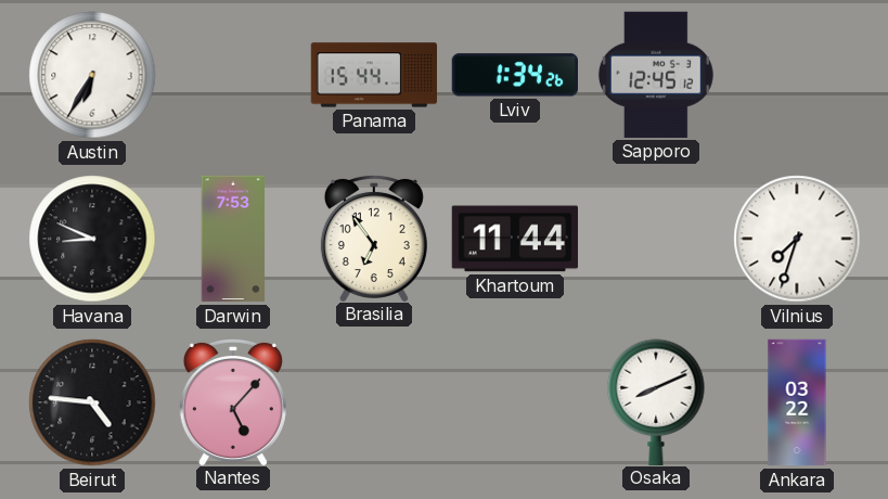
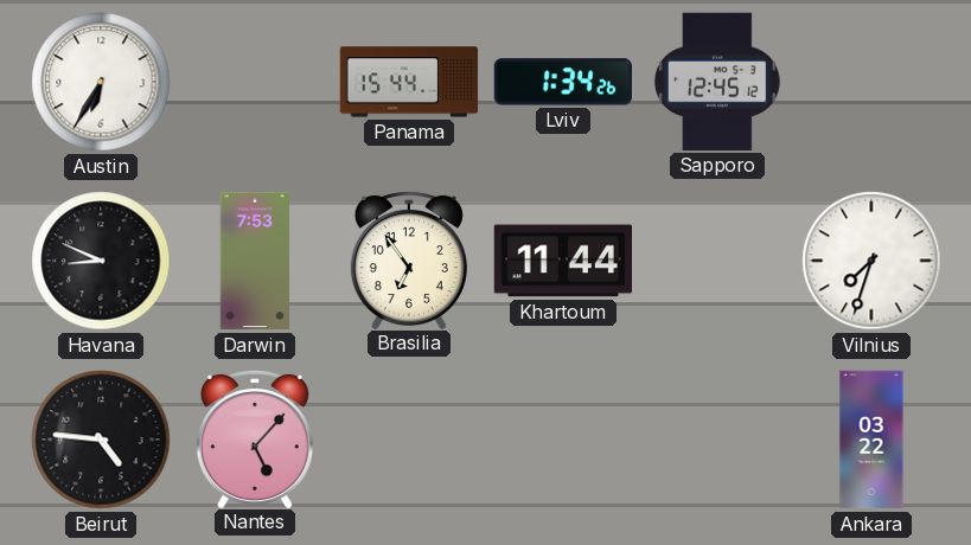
Osaka: 8:11 -> none
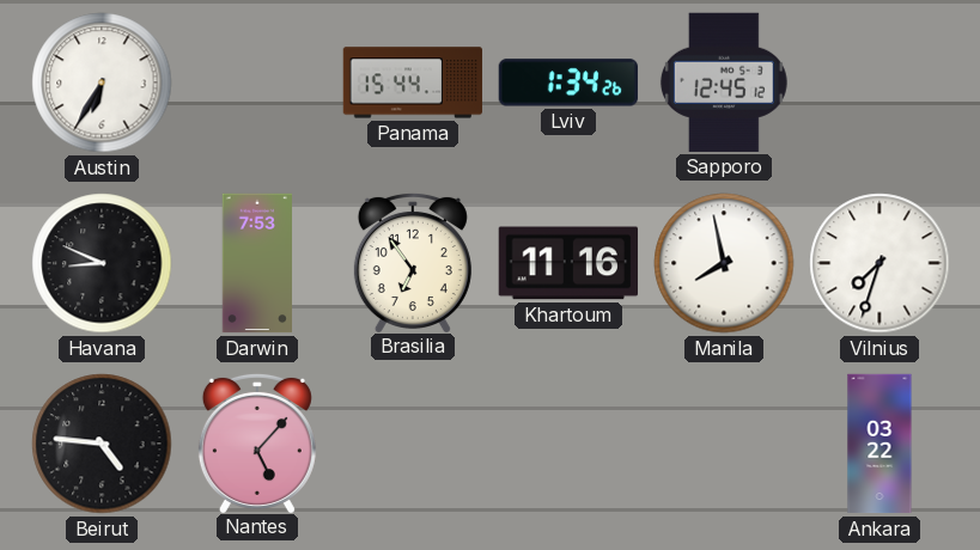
Khartoum: 11:44 -> 11:16
Manila: none -> 7:58
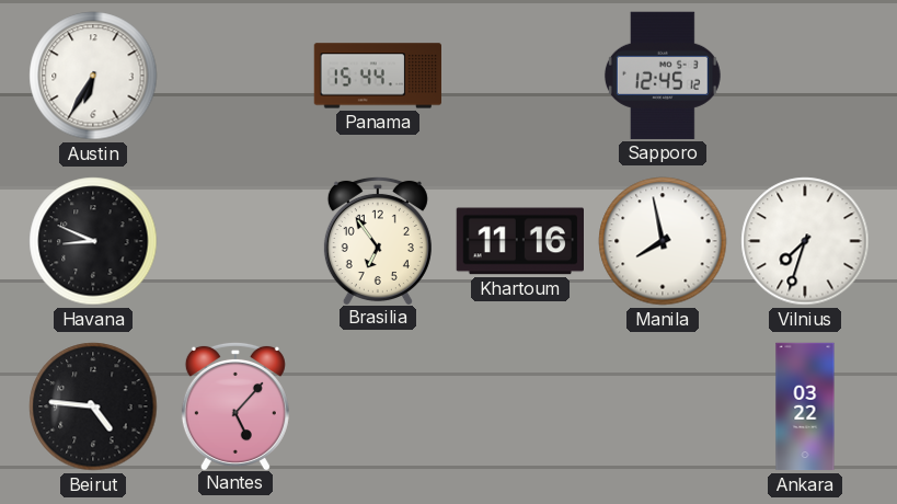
Lviv: 1:34 -> none
Darwin: 7:53 -> none
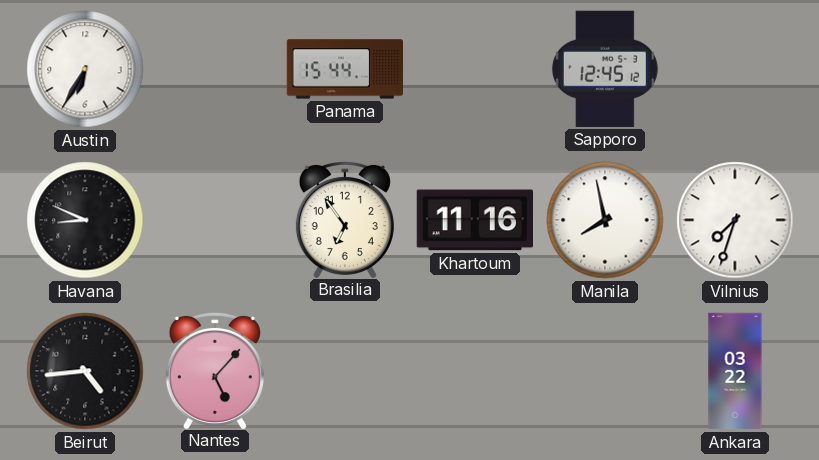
Beirut: 4:46 -> 4:44
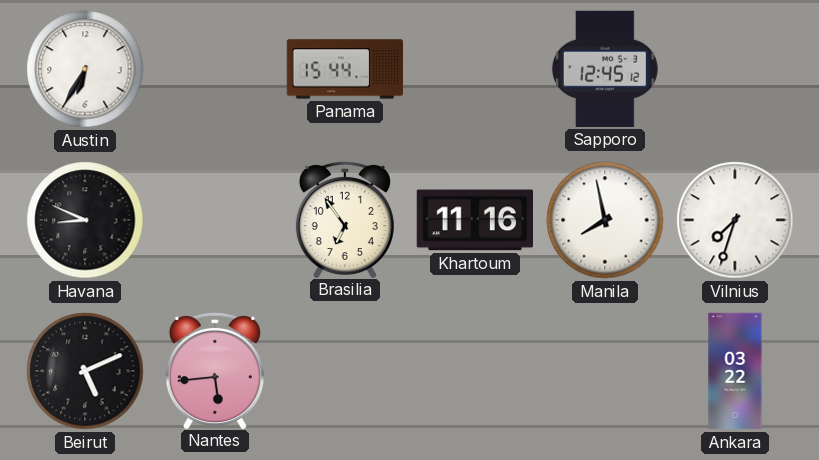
Beirut: 4:44 -> 5:11
Nantes: 5:07 -> 5:44
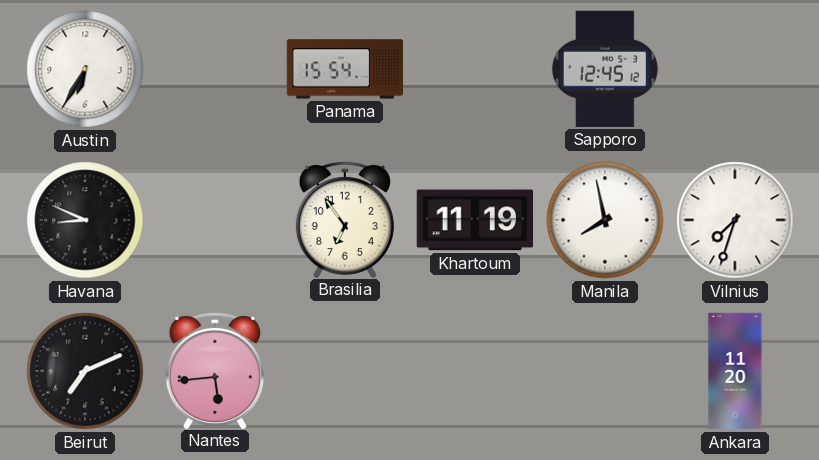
Panama: 15:44 -> 15:54
Khartoum: 11:16 -> 11:19
Beirut: 5:11 -> 7:11
Ankara: 03:22 -> 11:20
